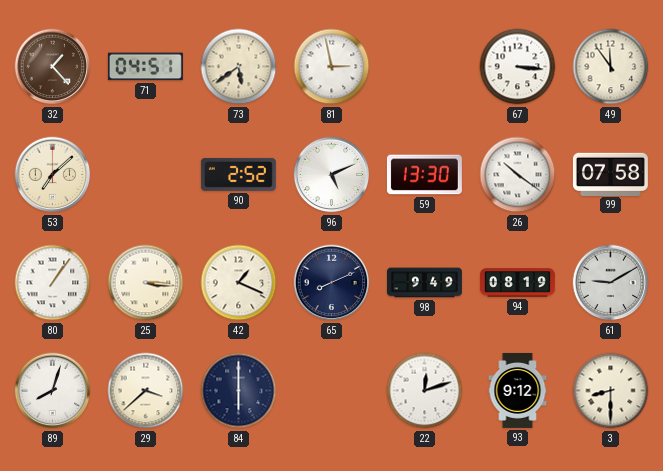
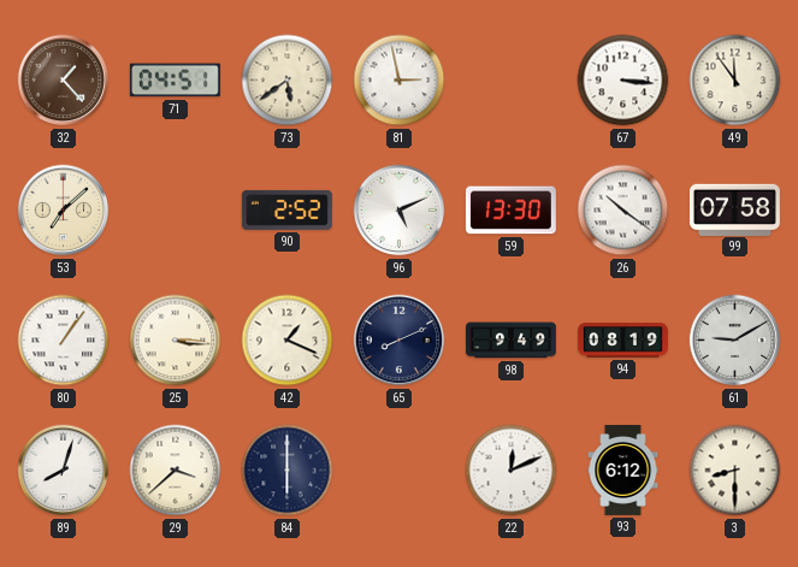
22: 12:12 -> 12:11
93: 9:12 -> 6:12
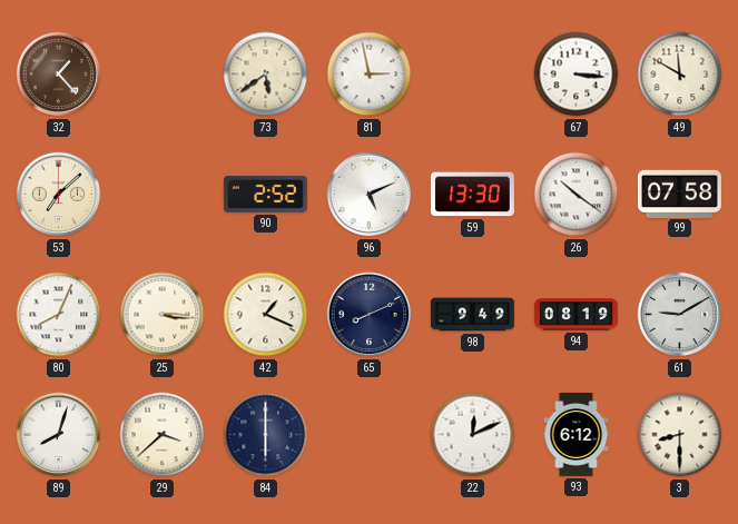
71: 04:51 -> none
49: 11:54 -> 11:50
80: 1:06 -> 8:04
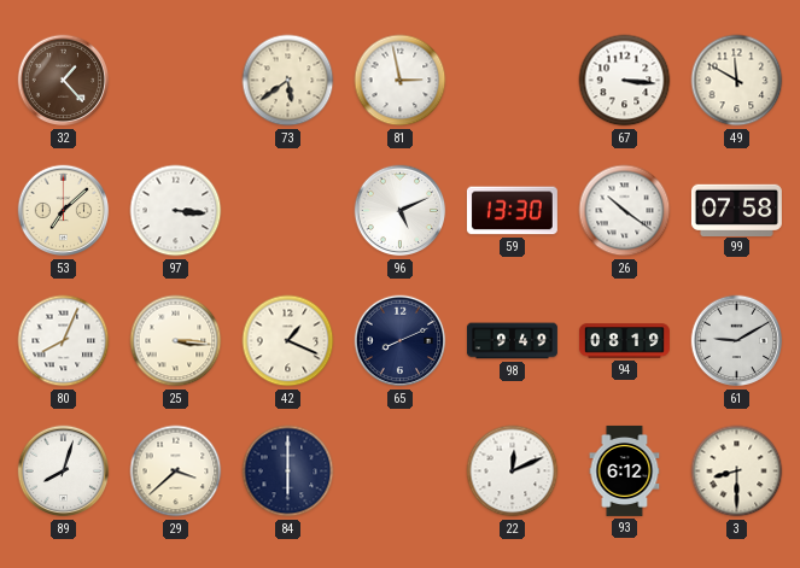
97: none -> 3:16
90: 2:52 -> none
